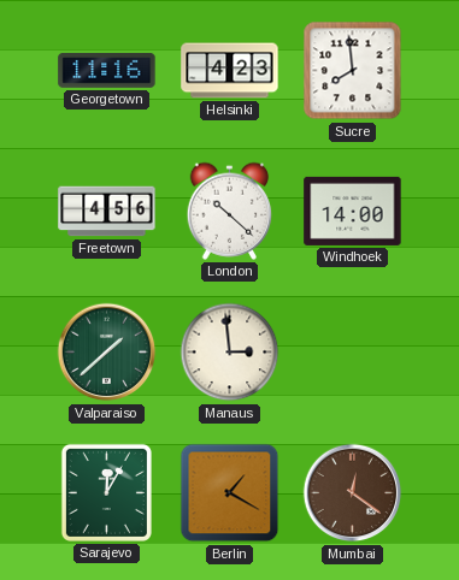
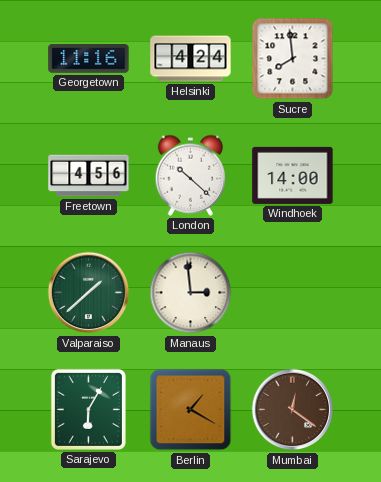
Helsinki: 4:23 -> 4:24
Sarajevo: 12:05 -> 6:05
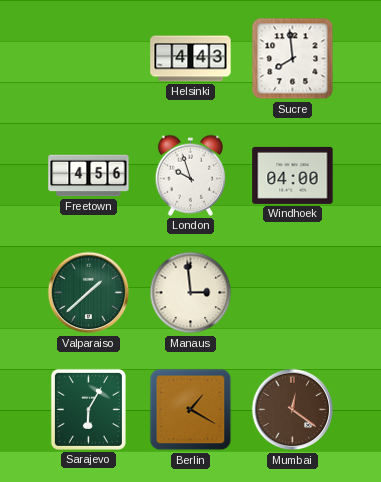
Georgetown: 11:16 -> none
Helsinki: 4:24 -> 4:43
London: 10:22 -> 9:57
Windhoek: 14:00 -> 04:00
